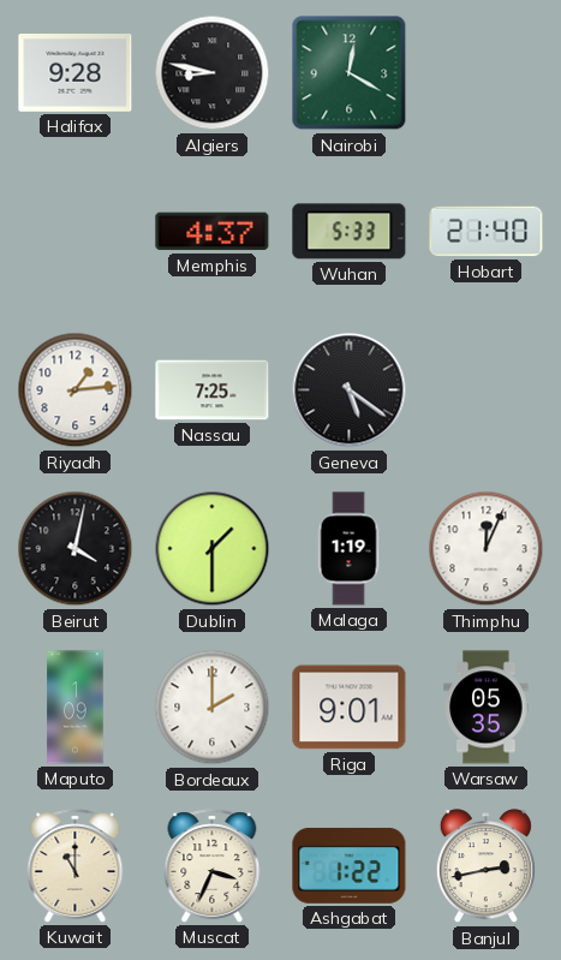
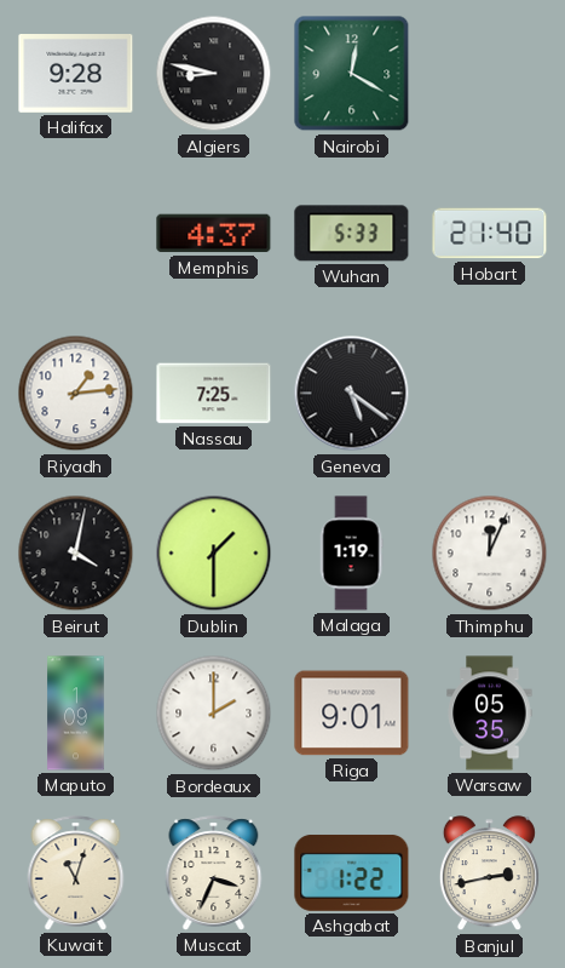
Kuwait: 11:00 -> 11:03
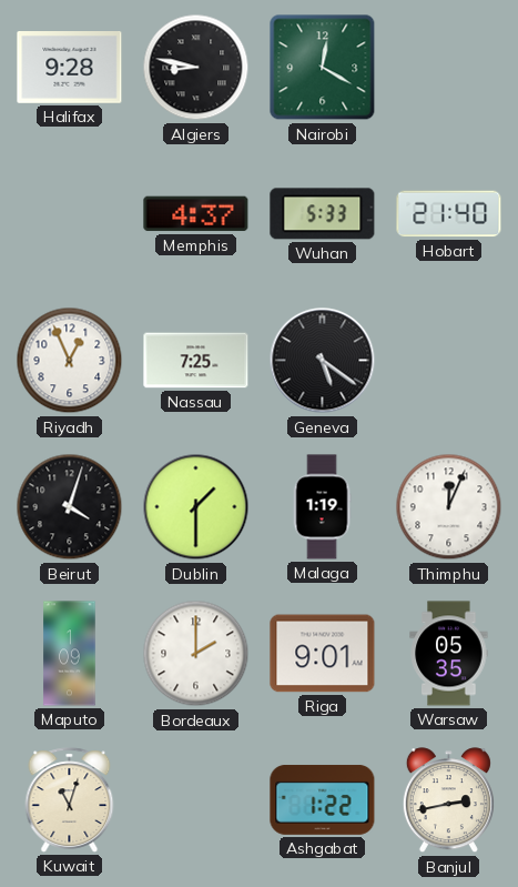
Riyadh: 1:14 -> 12:56
Beirut: 4:02 -> 4:03
Muscat: 3:34 -> none
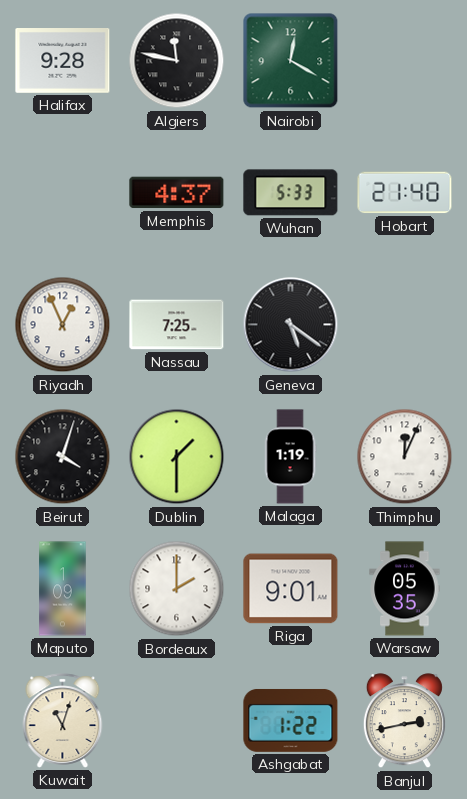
Algiers: 8:47 -> 11:47
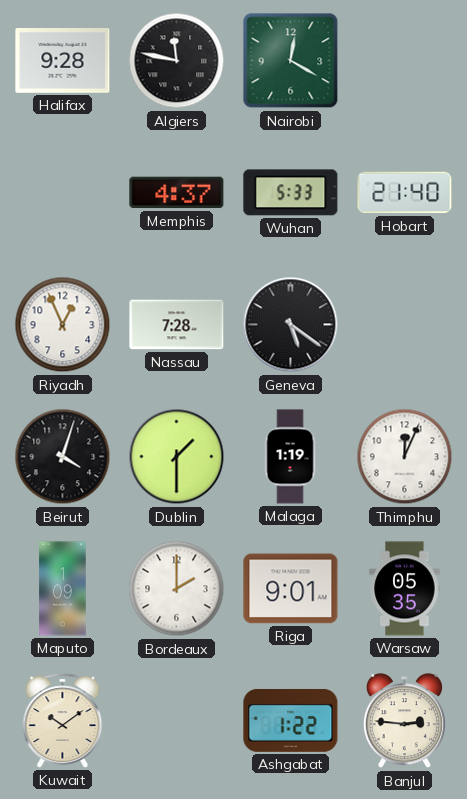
Nassau: 7:25 -> 7:28
Kuwait: 11:03 -> 10:09
Banjul: 2:43 -> 2:46
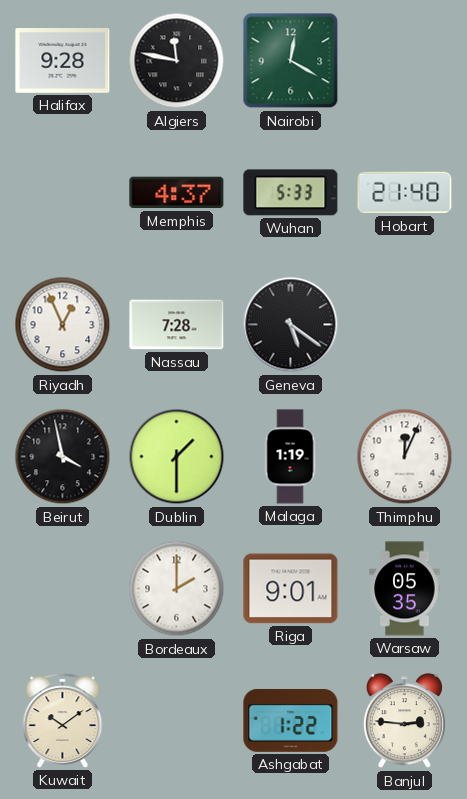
Beirut: 4:03 -> 3:58
Maputo: 1:09 -> none
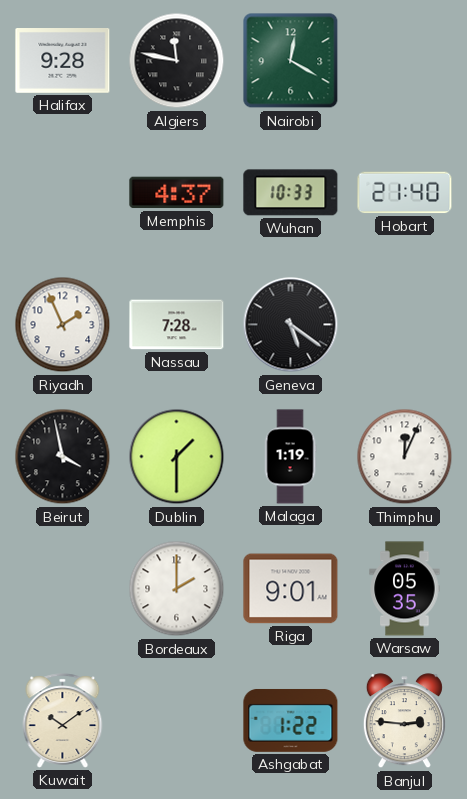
Wuhan: 5:33 -> 10:33
Riyadh: 12:56 -> 1:56
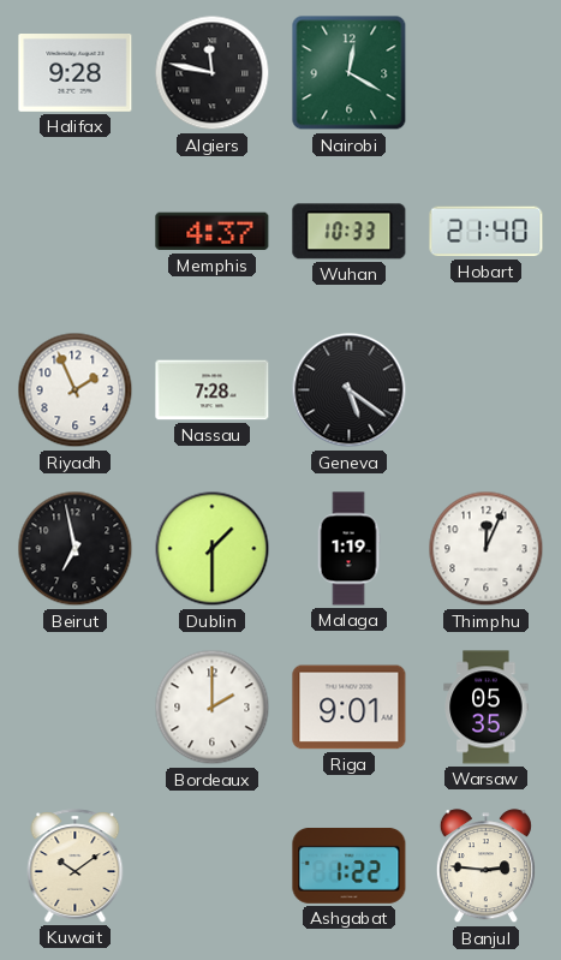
Beirut: 3:58 -> 6:58
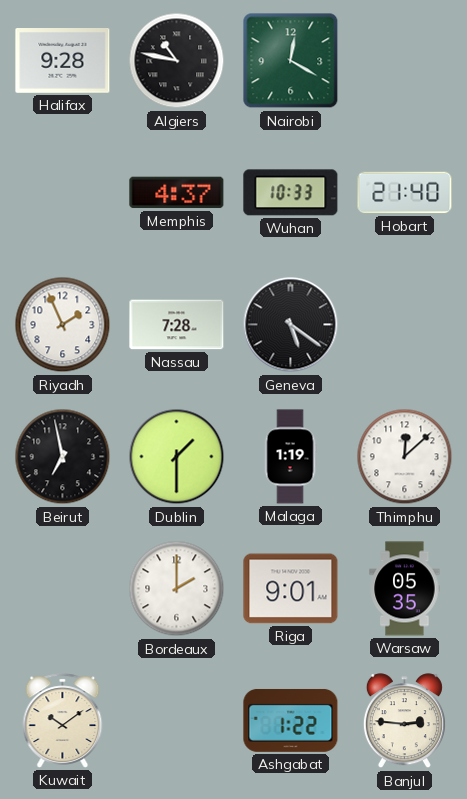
Algiers: 11:47 -> 10:47
Thimphu: 12:04 -> 12:08
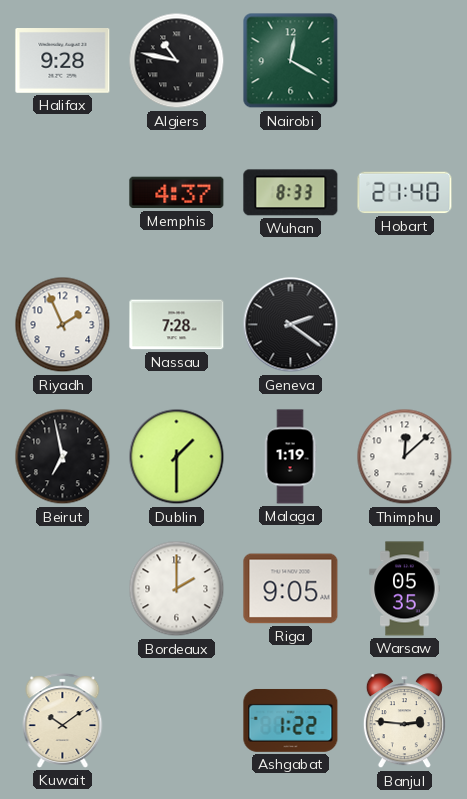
Wuhan: 10:33 -> 8:33
Geneva: 5:21 -> 2:21
Riga: 9:01 -> 9:05
